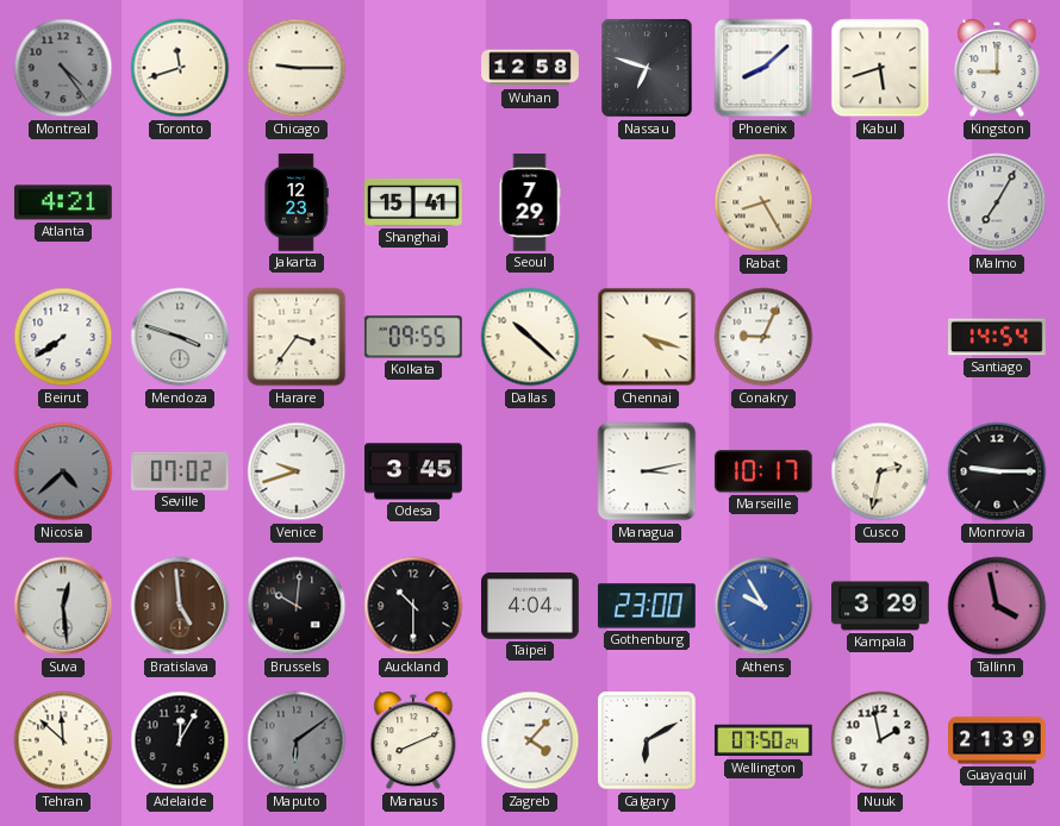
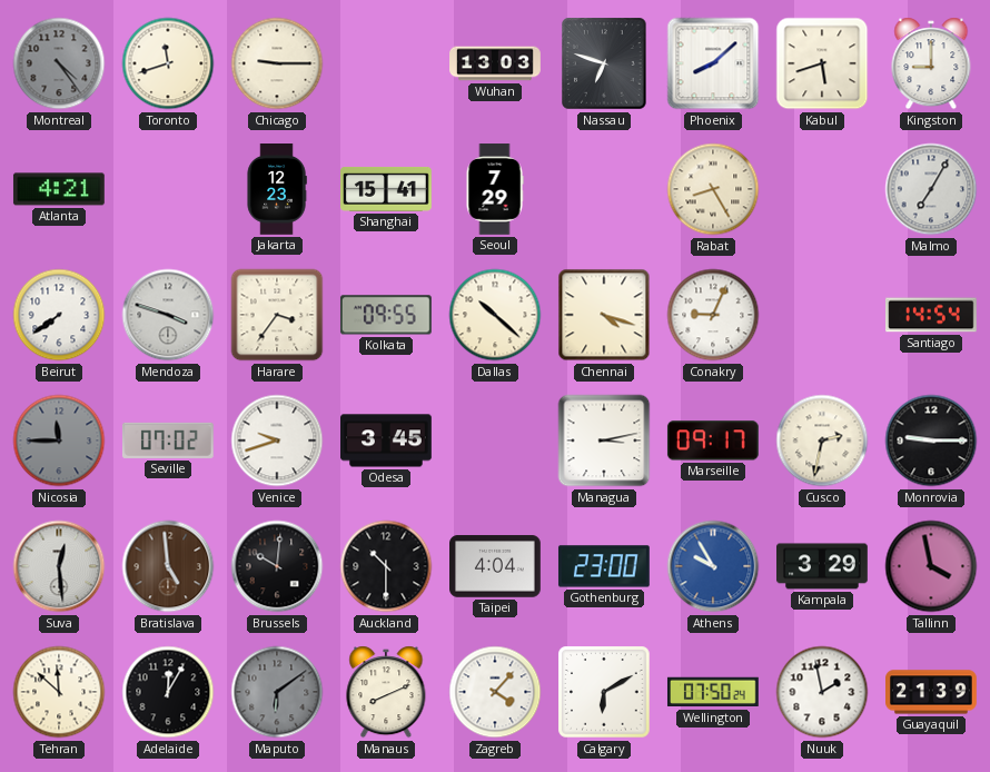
Wuhan: 12:58 -> 13:03
Nicosia: 4:38 -> 11:45
Marseille: 10:17 -> 09:17
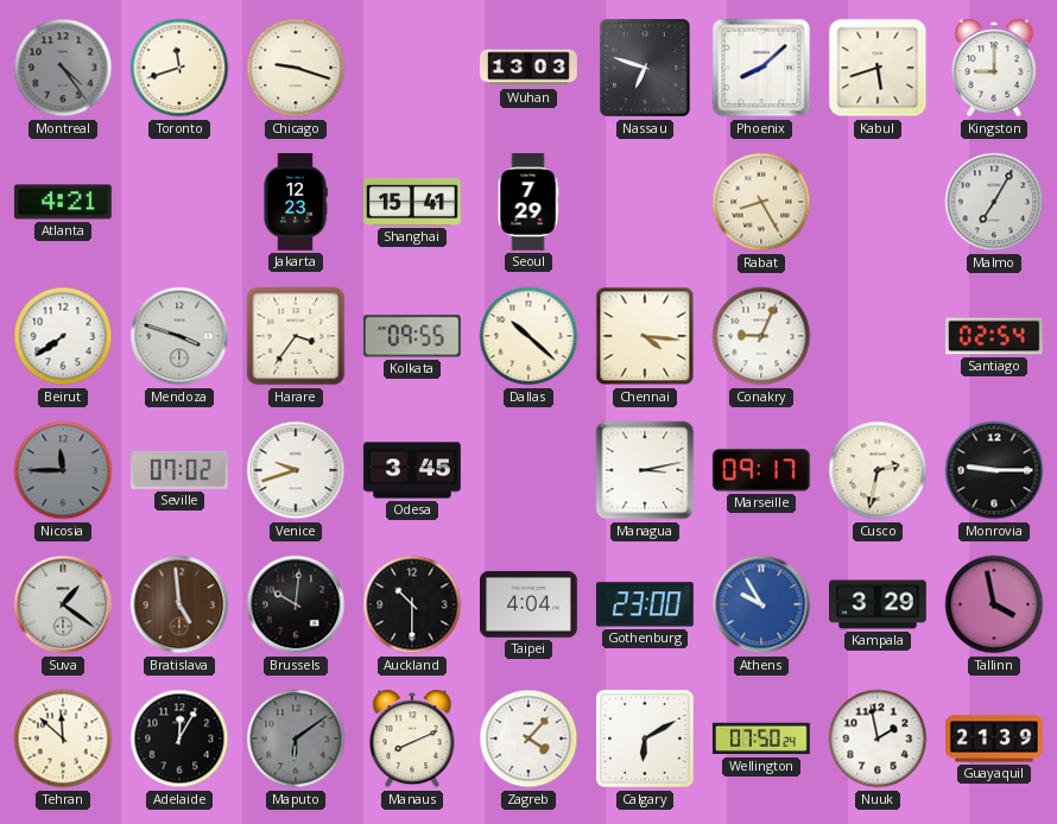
Chicago: 9:15 -> 9:18
Chennai: 4:18 -> 4:16
Santiago: 14:54 -> 02:54
Suva: 12:29 -> 1:21
